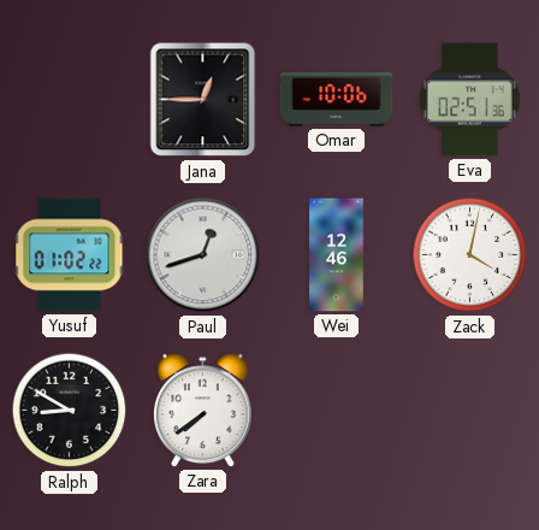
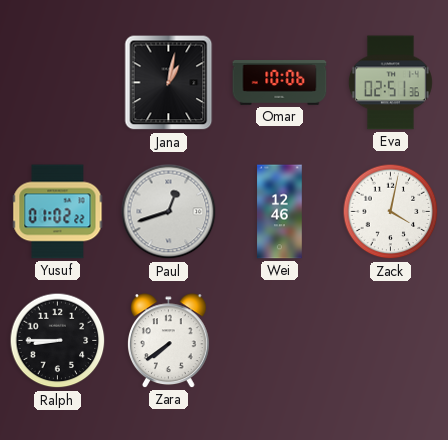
Jana: 12:45 -> 1:02
Ralph: 8:50 -> 8:45
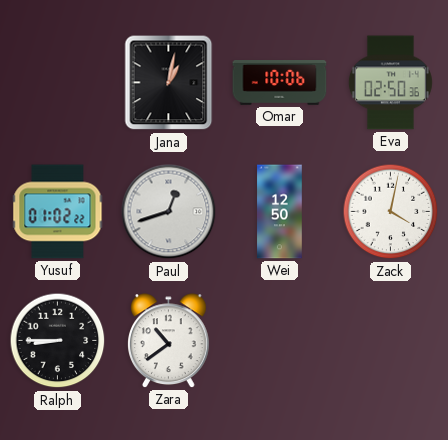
Eva: 02:51 -> 02:50
Wei: 12:46 -> 12:50
Zara: 7:39 -> 10:39
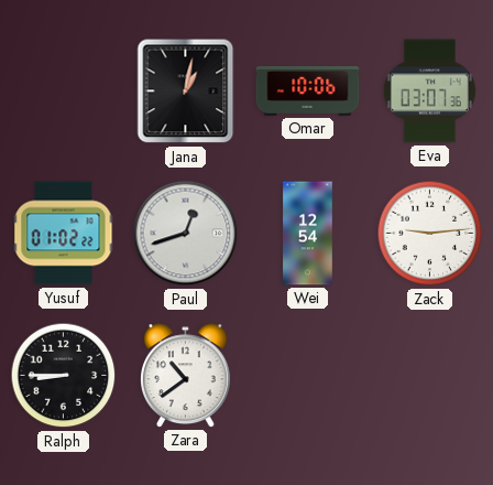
Eva: 02:50 -> 03:07
Wei: 12:50 -> 12:54
Zack: 4:02 -> 9:14
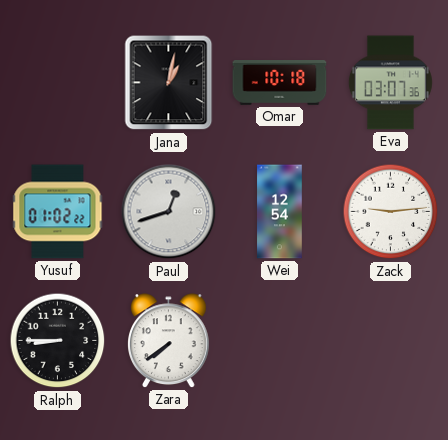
Omar: 10:06 -> 10:18
Zara: 10:39 -> 7:39
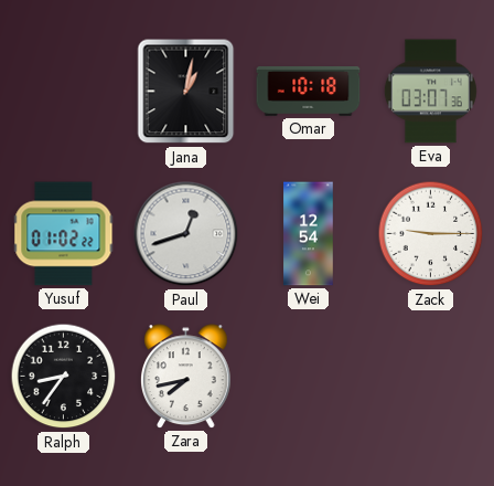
Zack: 9:14 -> 9:15
Ralph: 8:45 -> 8:36
Zara: 7:39 -> 7:43
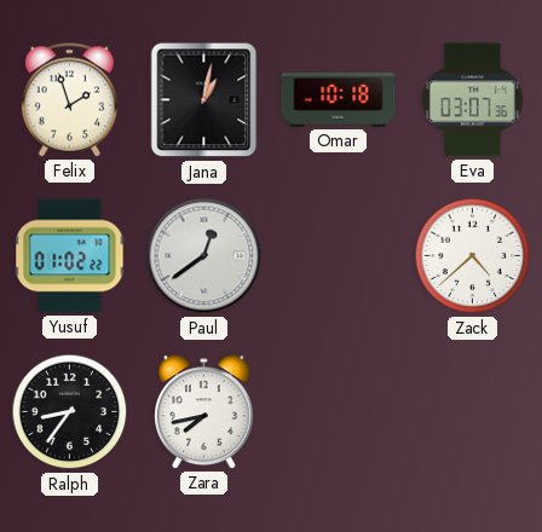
Felix: none -> 1:57
Paul: 12:42 -> 12:39
Wei: 12:54 -> none
Zack: 9:15 -> 4:38
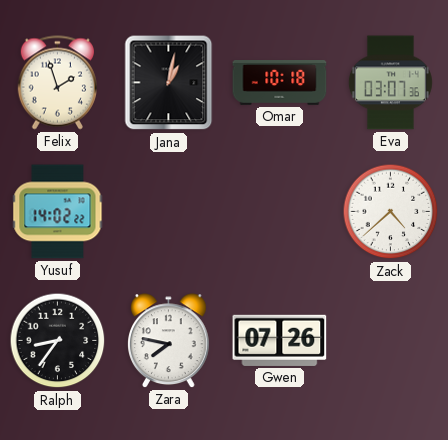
Yusuf: 01:02 -> 14:02
Paul: 12:39 -> none
Zara: 7:43 -> 7:47
Gwen: none -> 07:26
